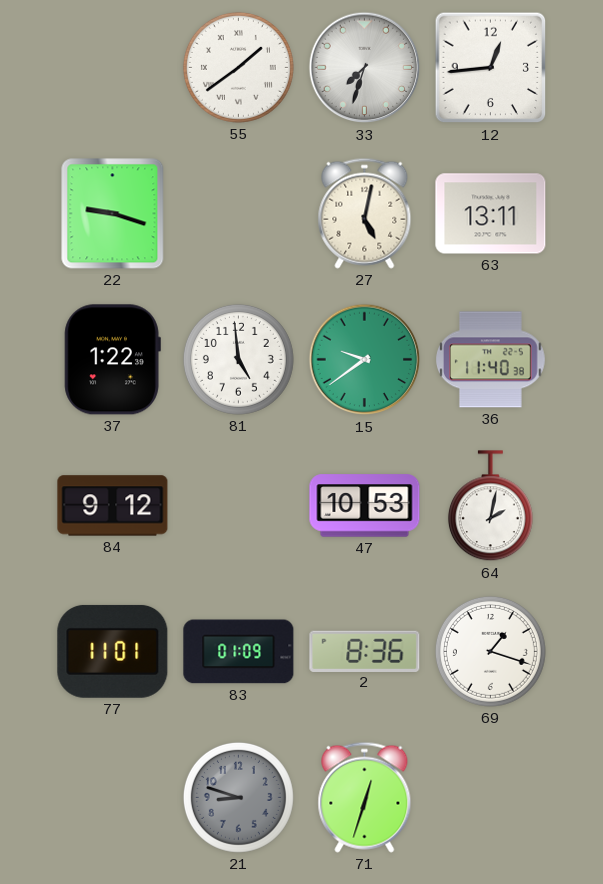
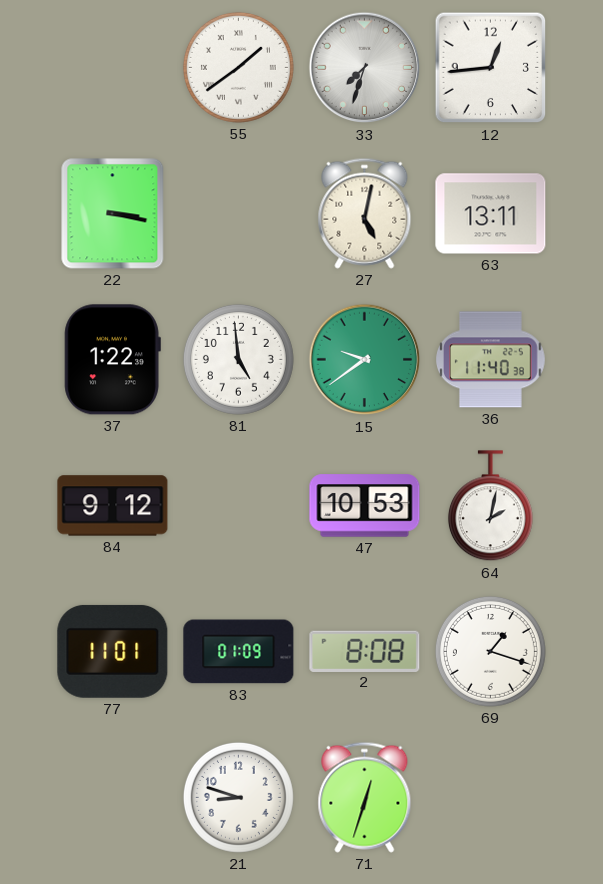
22: 9:18 -> 3:17
2: 8:36 -> 8:08
21 dial: grey -> white
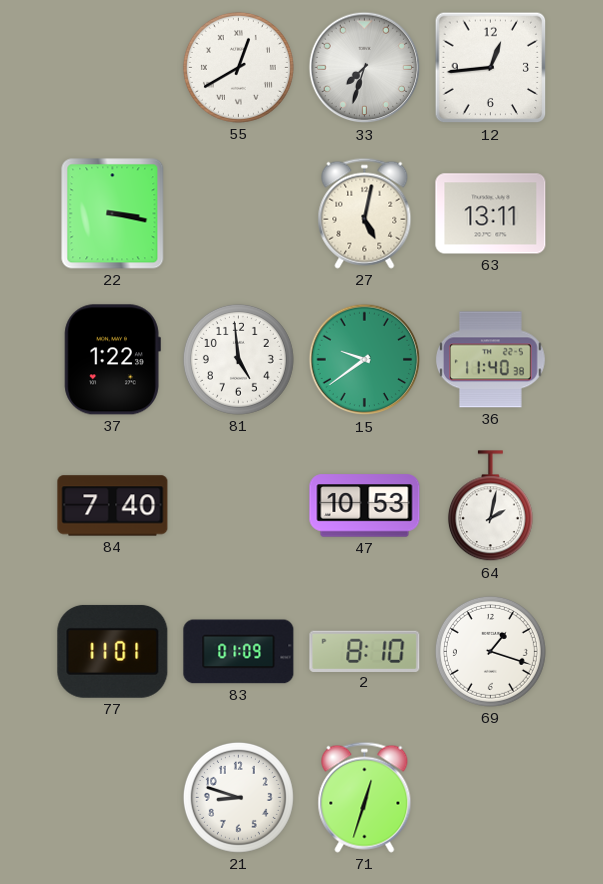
55: 1:39 -> 12:40
84: 9:12 -> 7:40
2: 8:08 -> 8:10
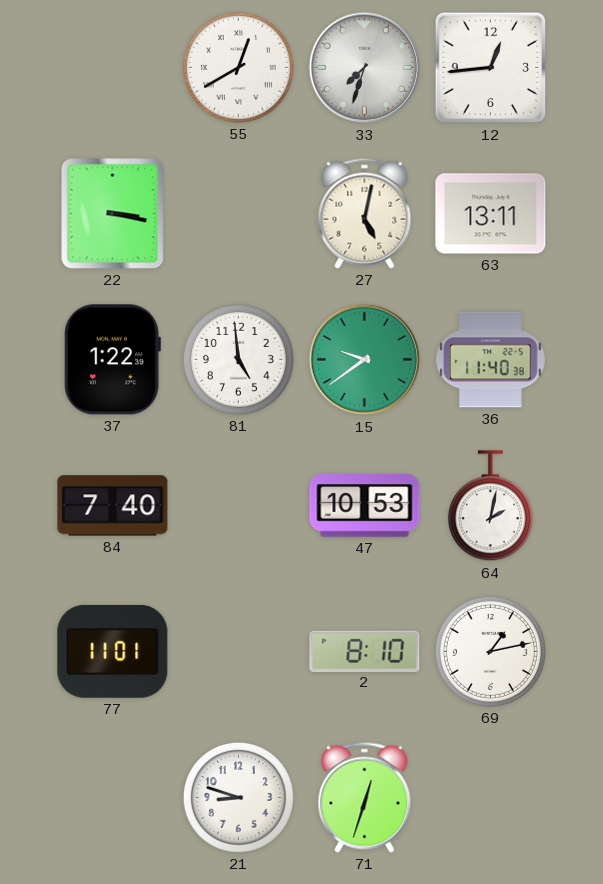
83: 01:09 -> none
69: 1:18 -> 1:13
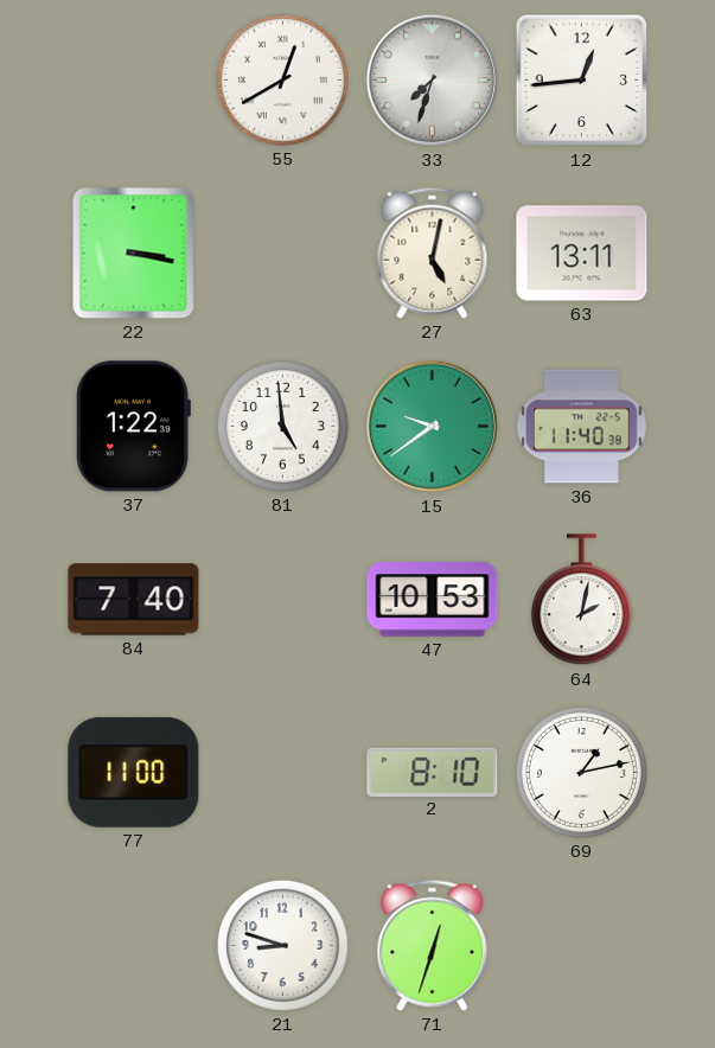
77: 11:01 -> 11:00
